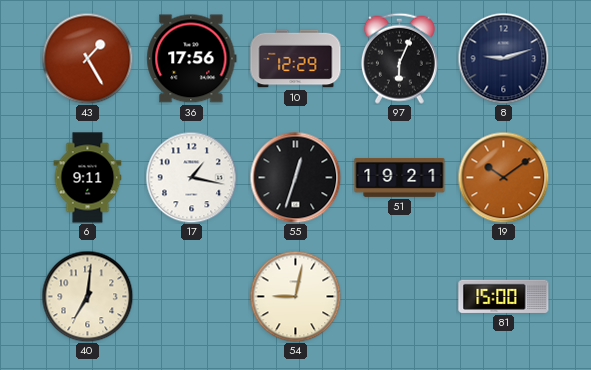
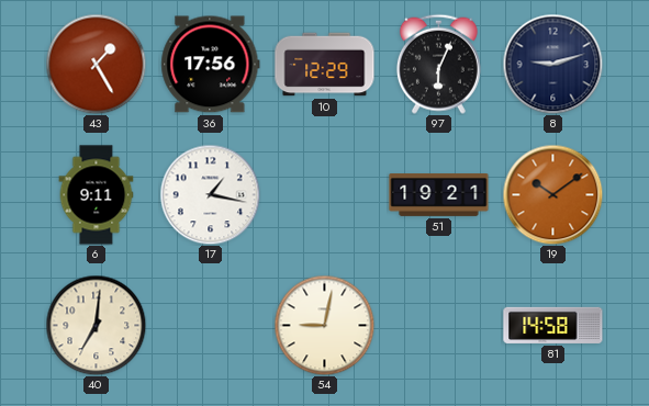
55: 12:33 -> none
81: 15:00 -> 14:58
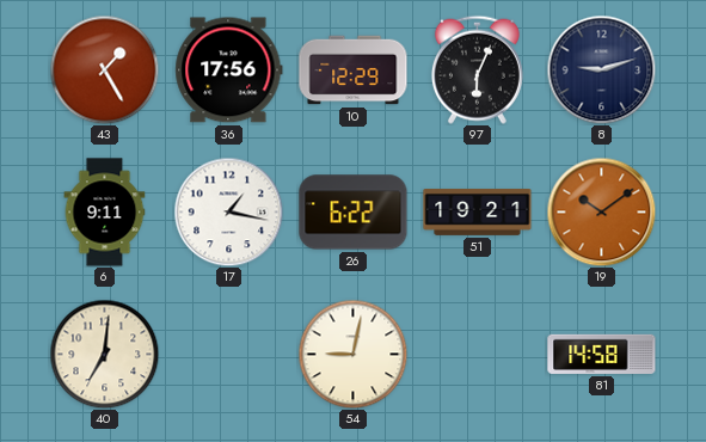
26: none -> 6:22
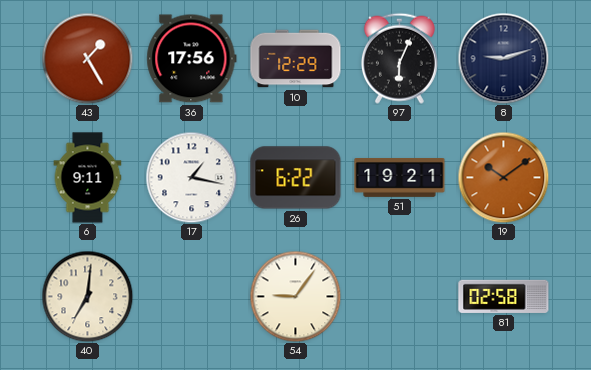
54: 9:02 -> 9:06
81: 14:58 -> 02:58
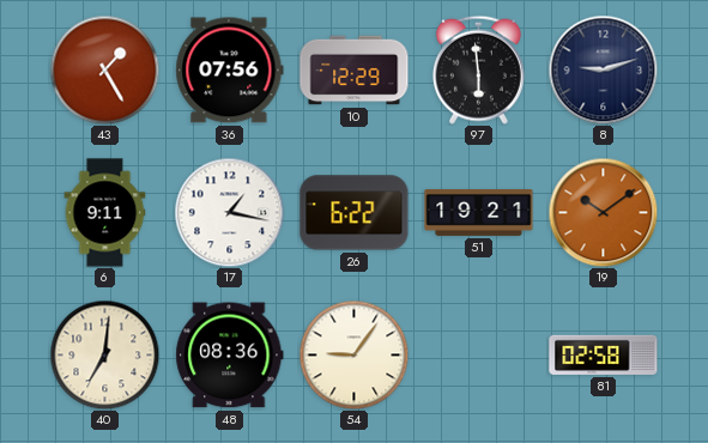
36: 17:56 -> 07:56
97: 6:04 -> 5:59
48: none -> 08:36
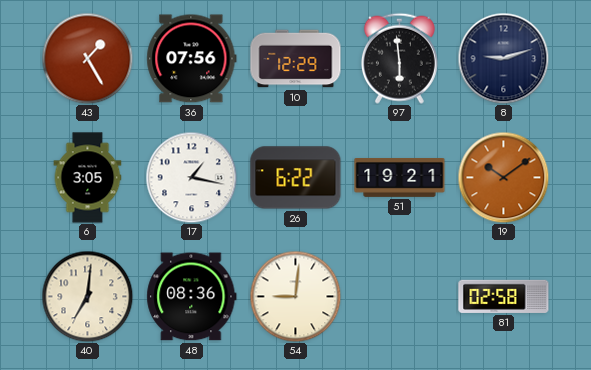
6: 9:11 -> 3:05
54: 9:06 -> 9:01
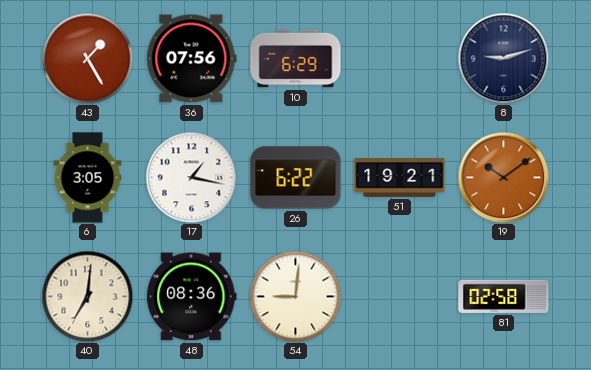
10: 12:29 -> 6:29
97: 5:59 -> none
